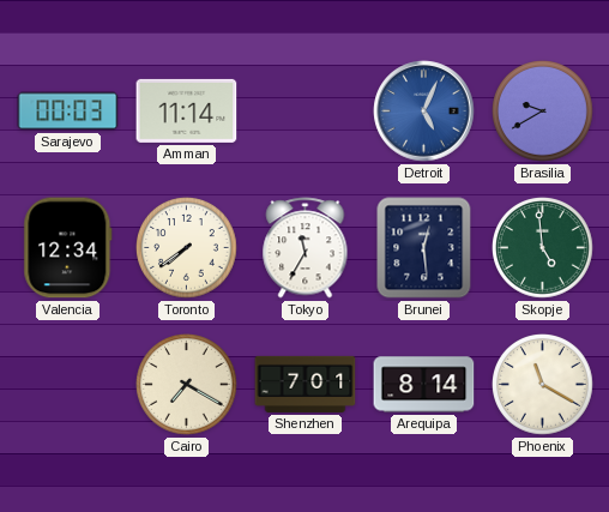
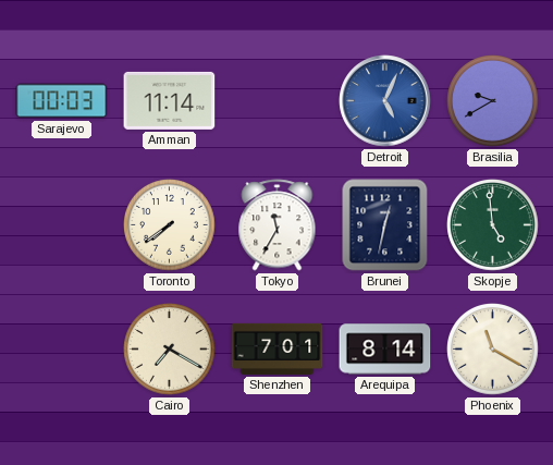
Valencia: 12:34 -> none
Brunei: 12:29 -> 12:32
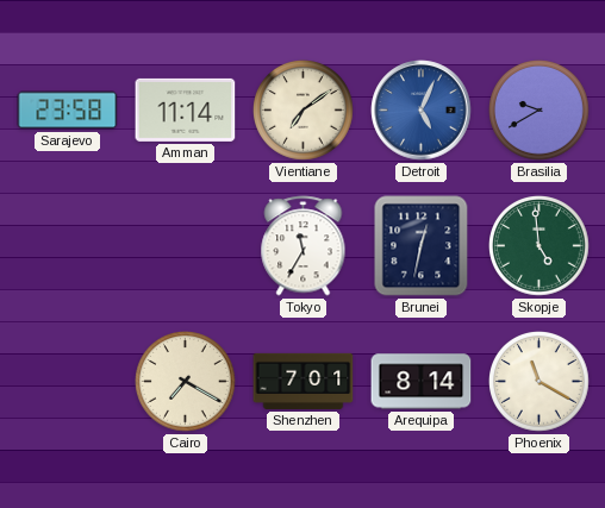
Sarajevo: 00:03 -> 23:58
Vientiane: none -> 7:09
Toronto: 7:39 -> none
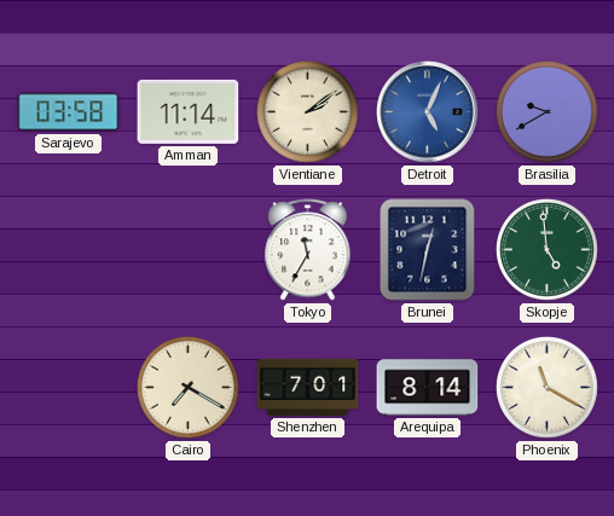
Sarajevo: 23:58 -> 03:58
Vientiane: 7:09 -> 2:09
